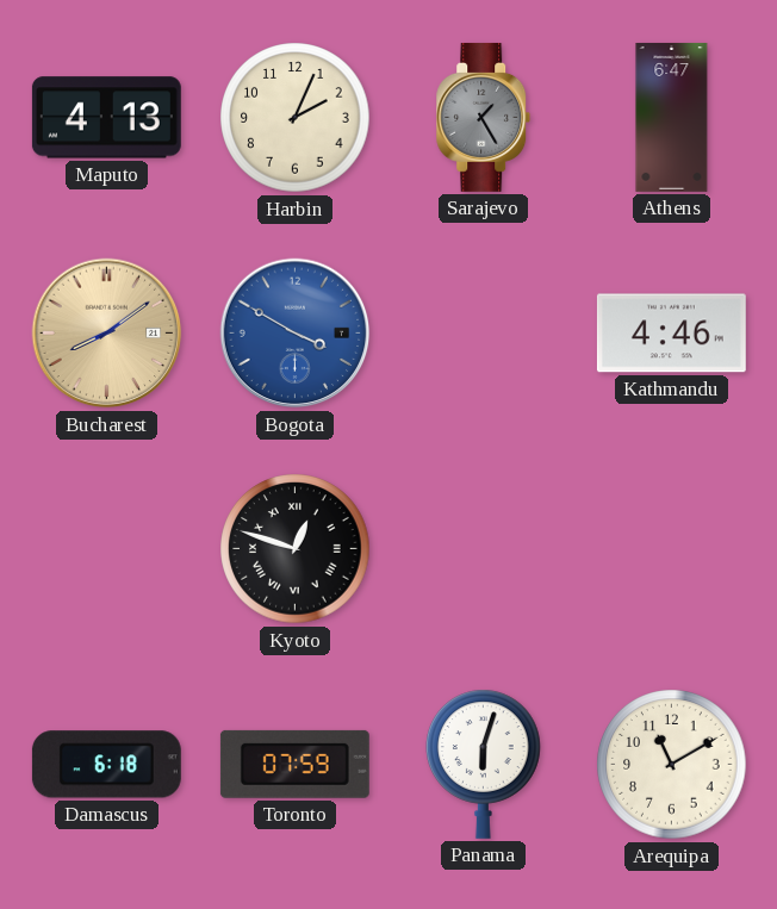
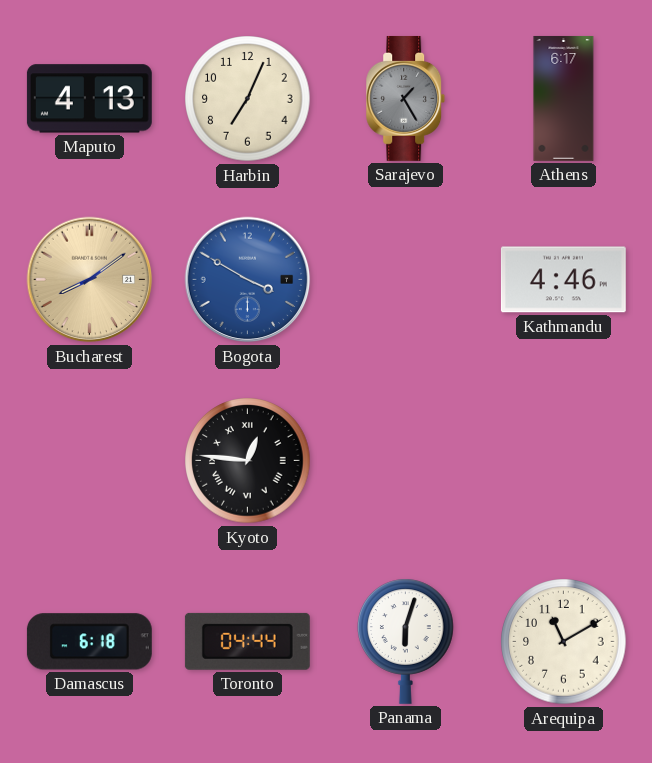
Harbin: 2:04 -> 7:04
Athens: 6:47 -> 6:17
Kyoto: 12:48 -> 12:46
Toronto: 07:59 -> 04:44
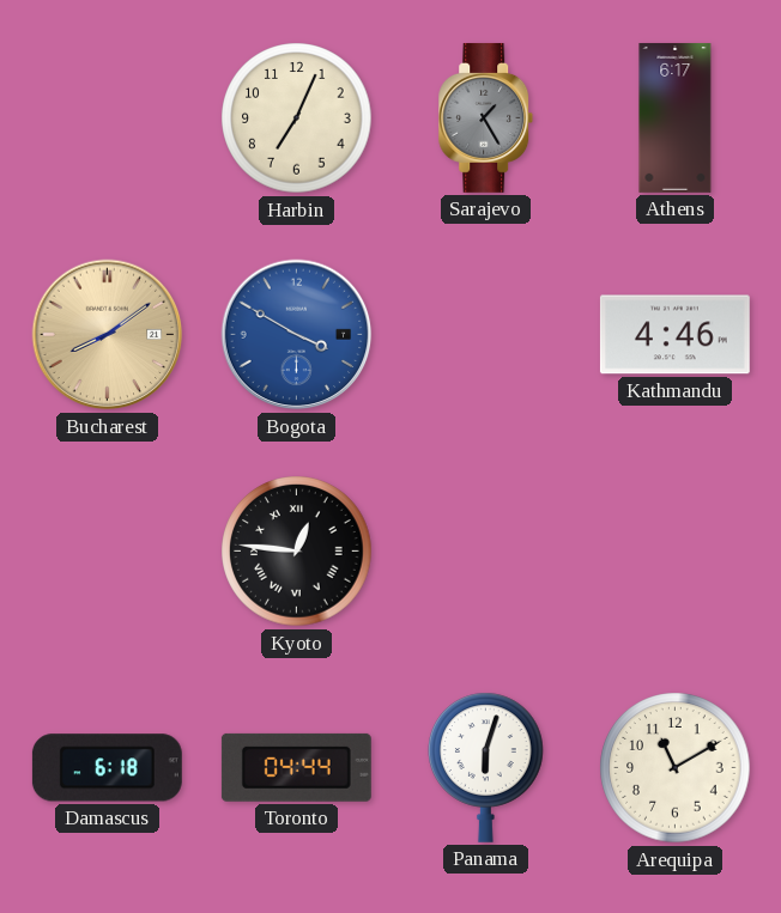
Maputo: 4:13 -> none
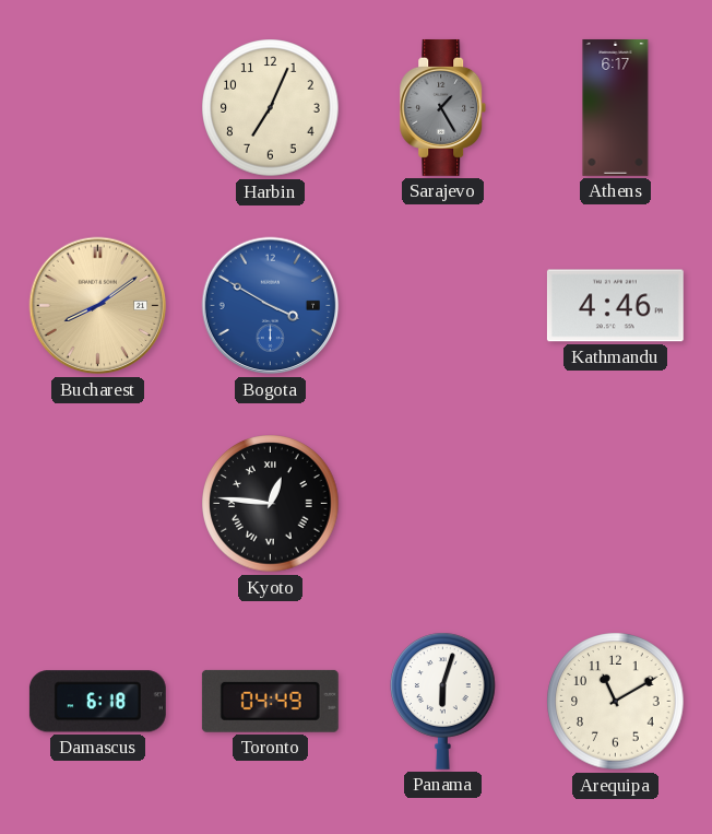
Toronto: 04:44 -> 04:49
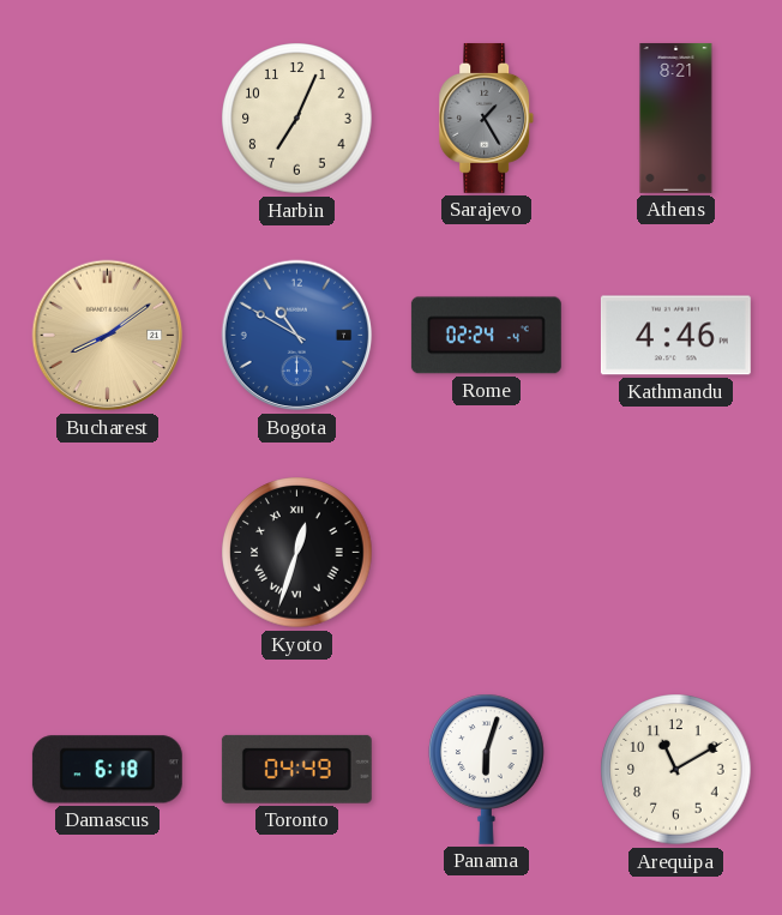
Athens: 6:17 -> 8:21
Bogota: 3:50 -> 10:50
Rome: none -> 02:24
Kyoto: 12:46 -> 12:33
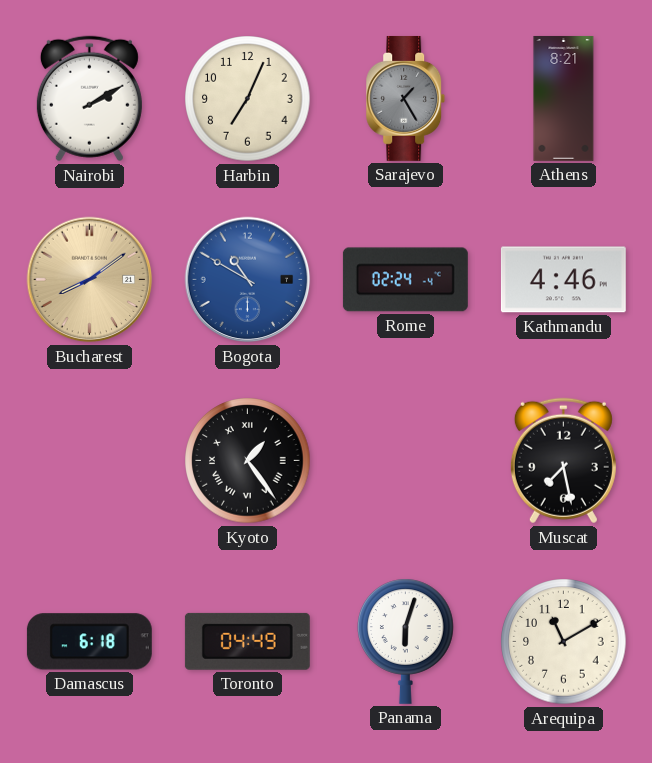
Nairobi: none -> 2:10
Kyoto: 12:33 -> 1:24
Muscat: none -> 7:28
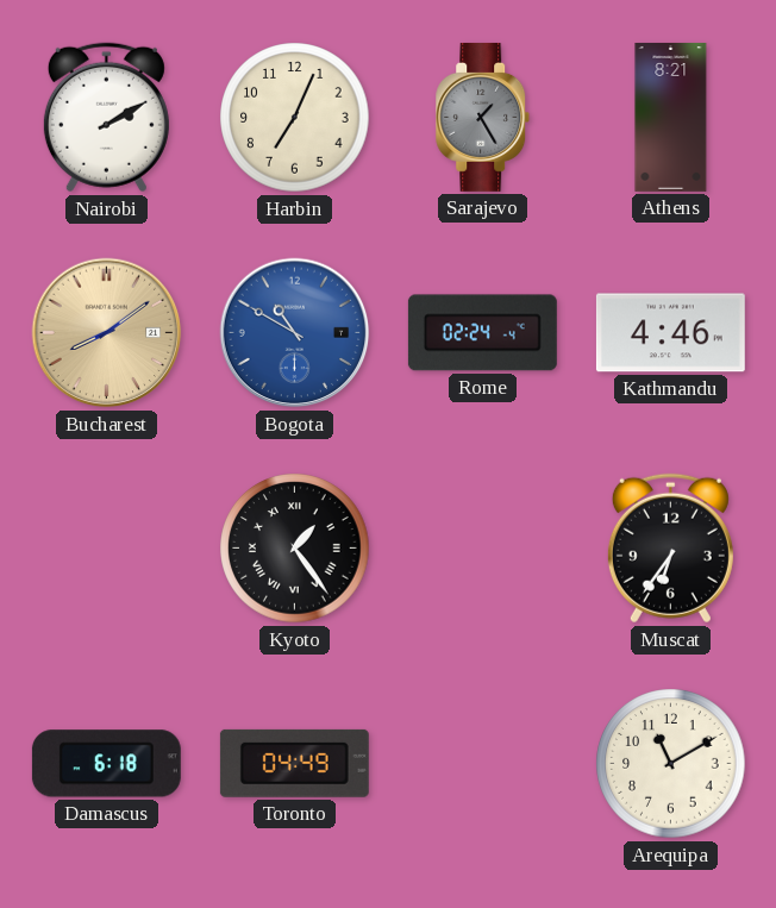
Muscat: 7:28 -> 6:36
Panama: 6:03 -> none
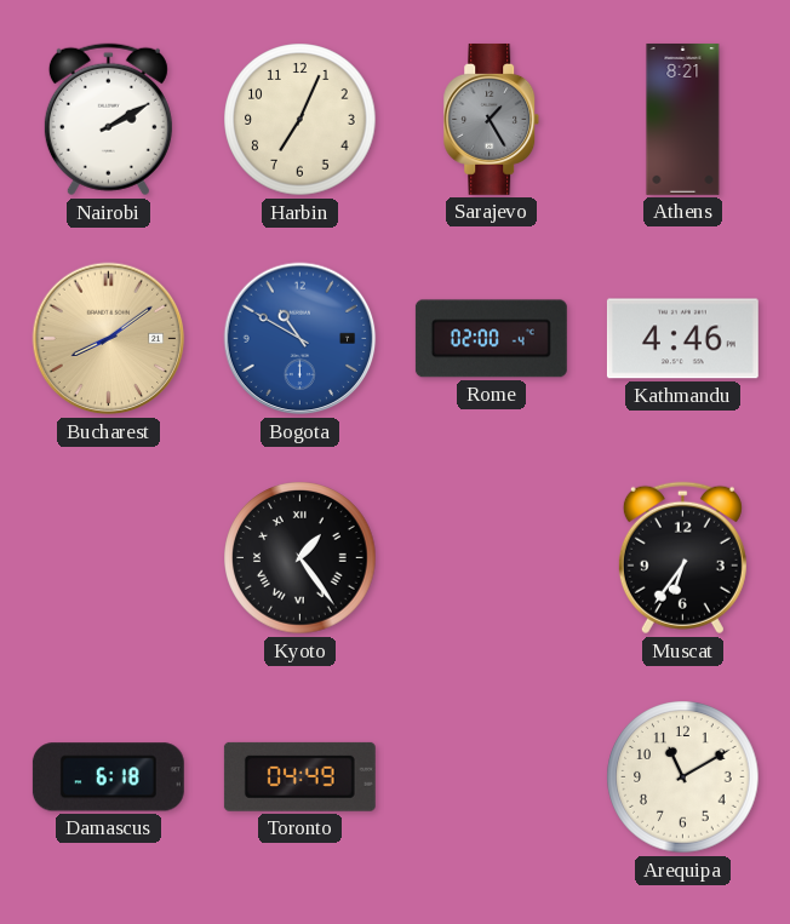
Rome: 02:24 -> 02:00
